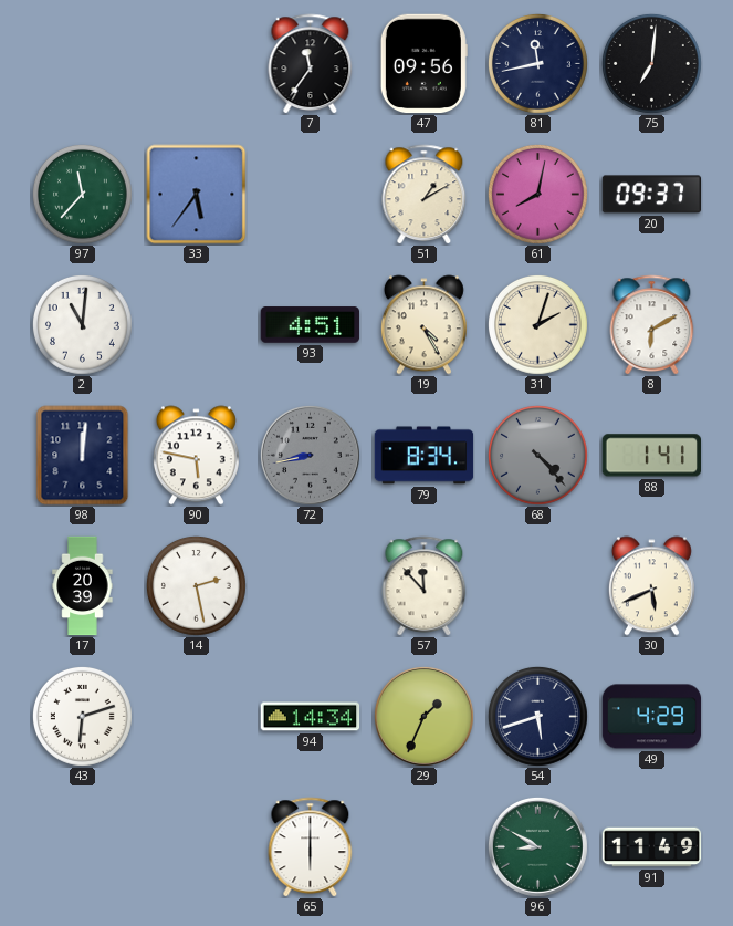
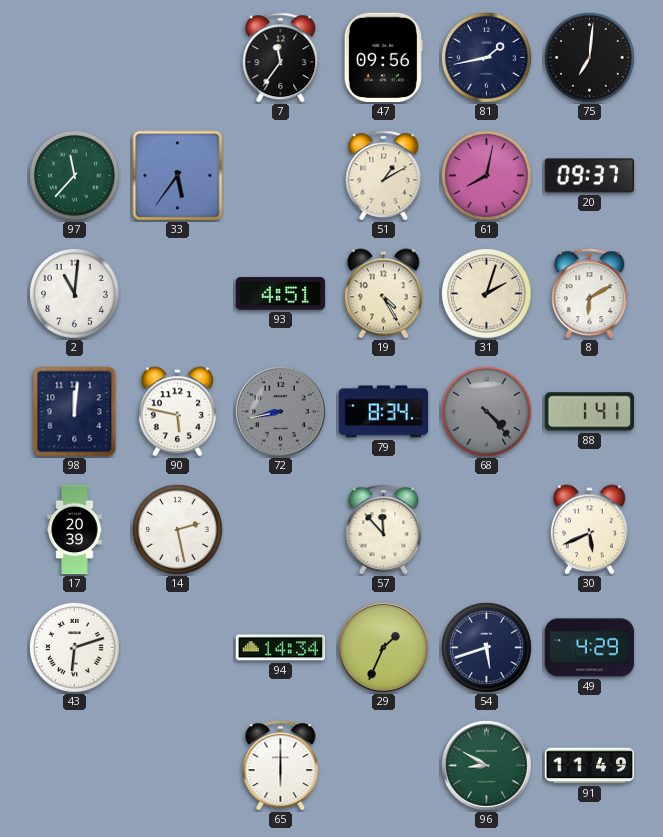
81: 11:43 -> 1:43
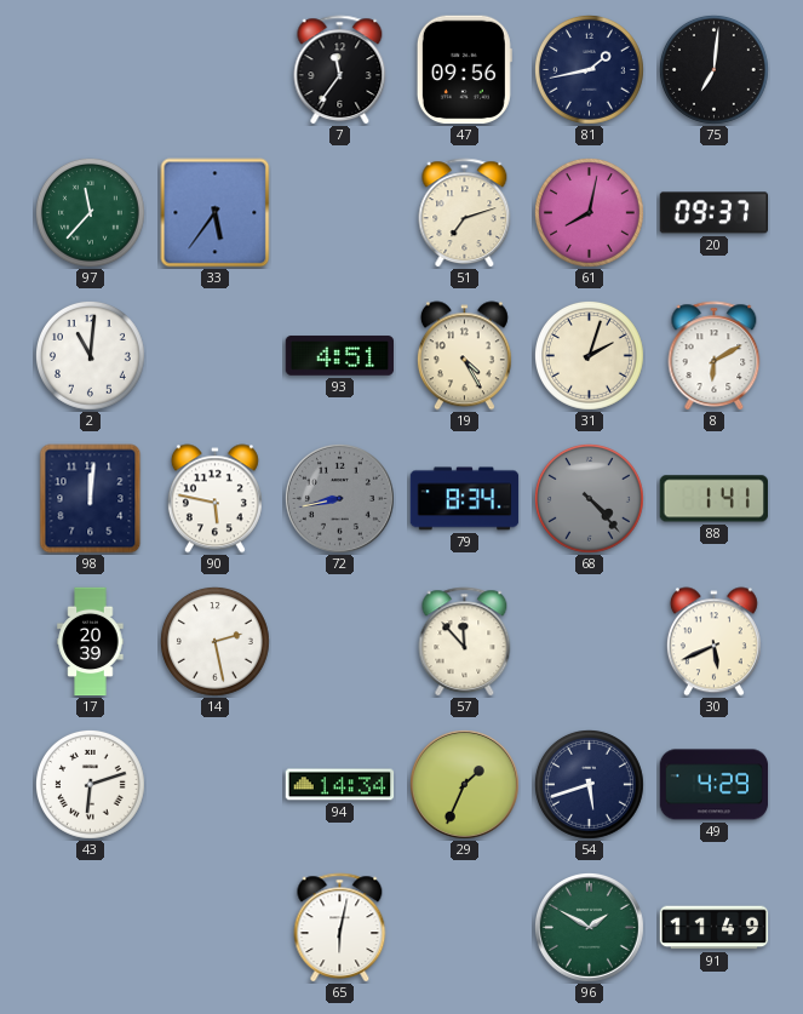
51: 1:10 -> 7:12
65: 6:00 -> 6:02
96: 8:50 -> 1:50
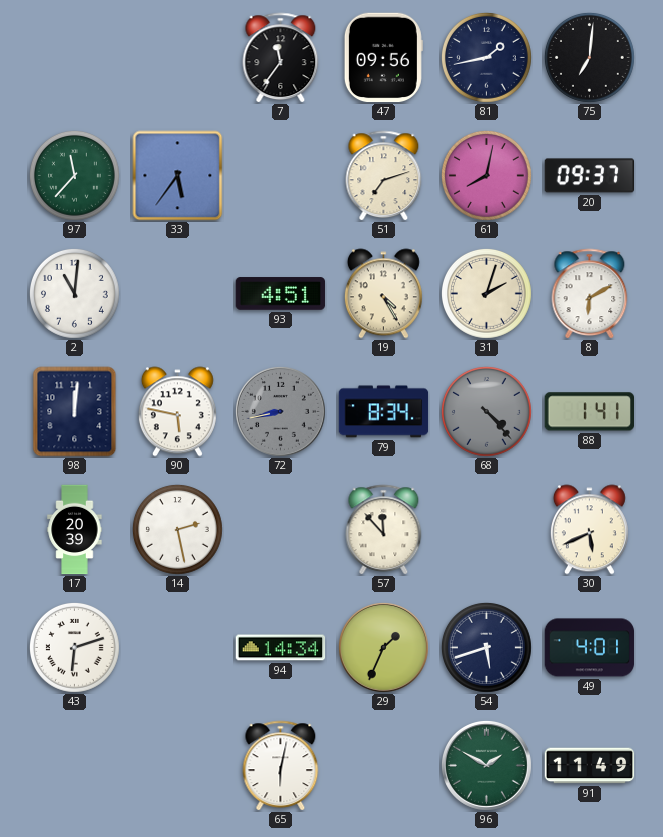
49: 4:29 -> 4:01
